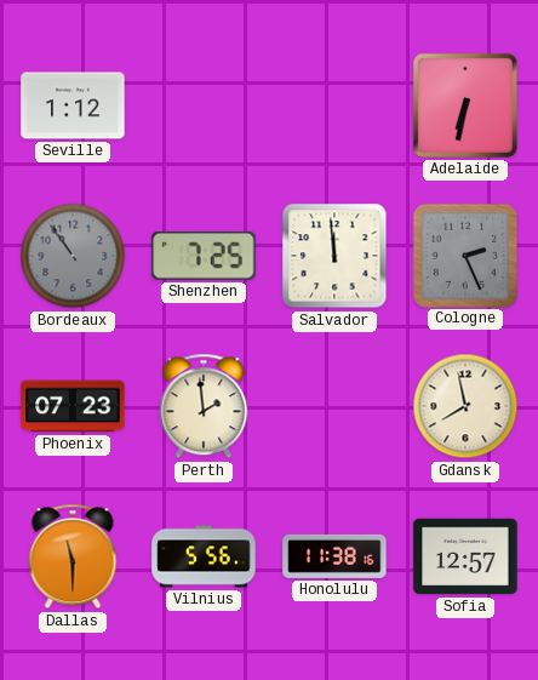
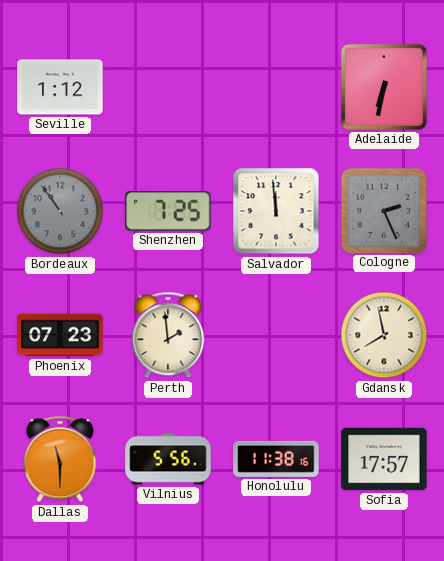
Sofia: 12:57 -> 17:57
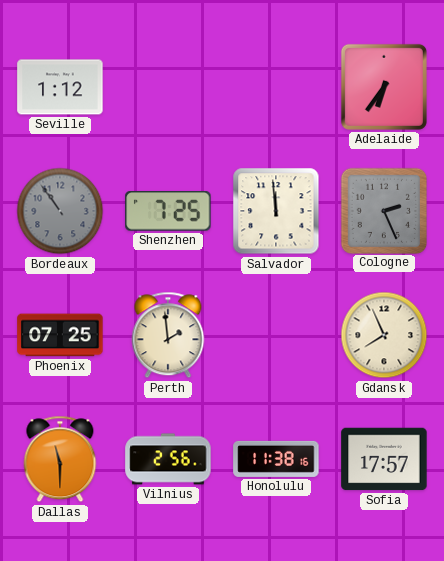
Adelaide: 6:32 -> 6:36
Phoenix: 07:23 -> 07:25
Gdansk: 7:58 -> 7:56
Vilnius: 5:56 -> 2:56
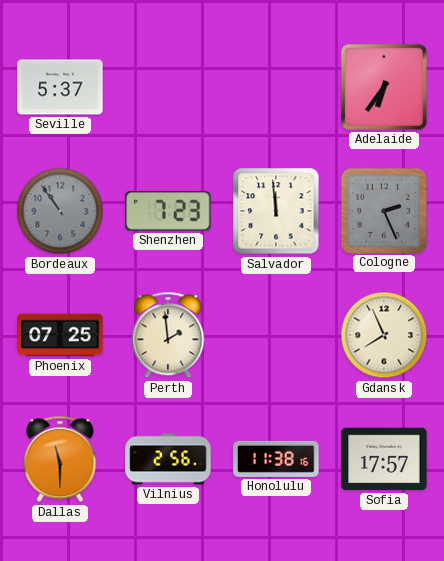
Seville: 1:12 -> 5:37
Shenzhen: 7:25 -> 7:23
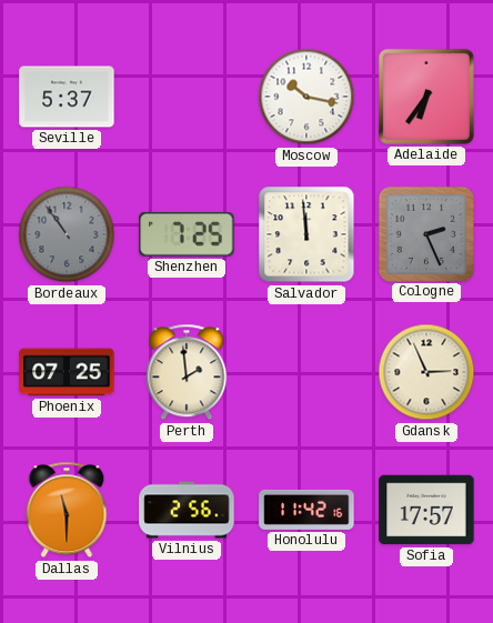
Moscow: none -> 10:17
Shenzhen: 7:23 -> 7:25
Gdansk: 7:56 -> 2:56
Honolulu: 11:38 -> 11:42
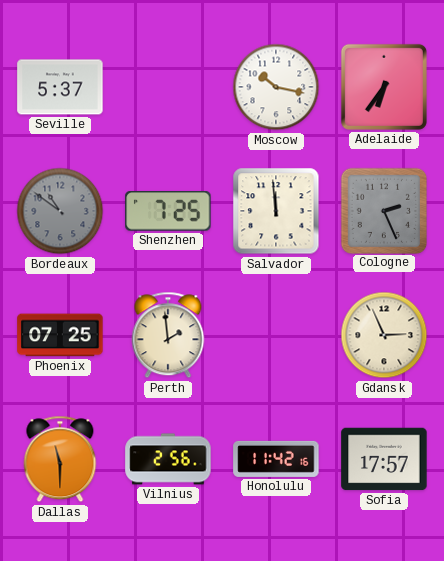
Bordeaux: 10:54 -> 10:51
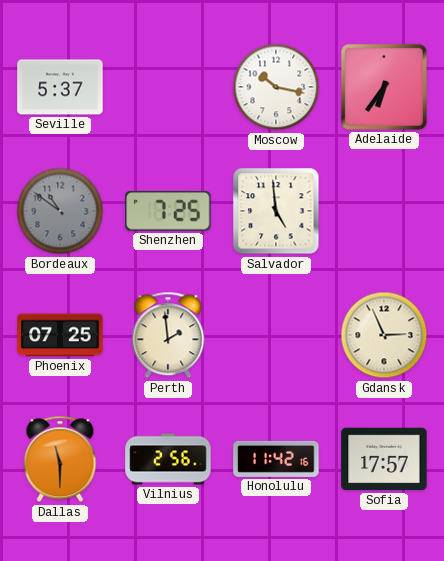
Salvador: 11:59 -> 4:59
Cologne: 2:26 -> none
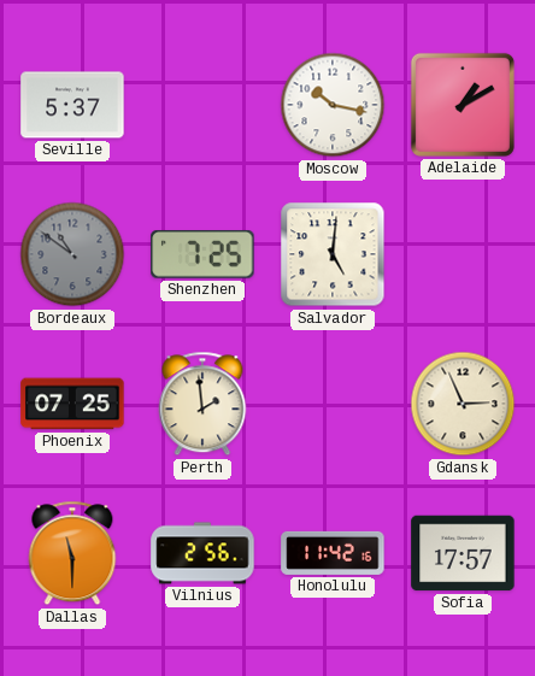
Adelaide: 6:36 -> 1:10
Salvador: 4:59 -> 5:01
